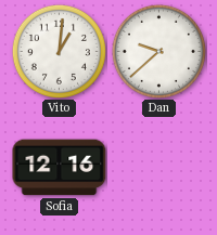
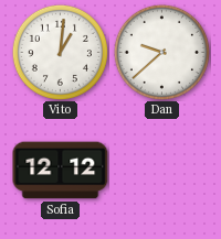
Sofia: 12:16 -> 12:12
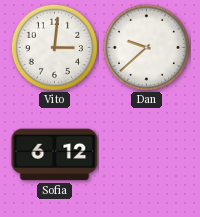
Vito: 1:01 -> 3:01
Sofia: 12:12 -> 6:12
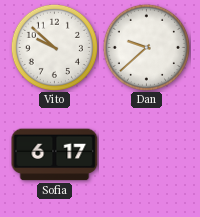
Vito: 3:01 -> 9:52
Sofia: 6:12 -> 6:17
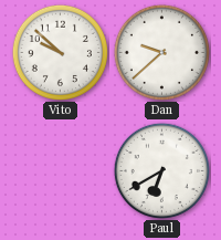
Sofia: 6:17 -> none
Paul: none -> 6:40
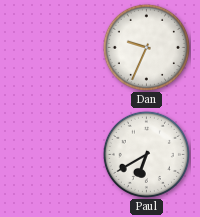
Vito: 9:52 -> none
Dan: 9:38 -> 9:34
